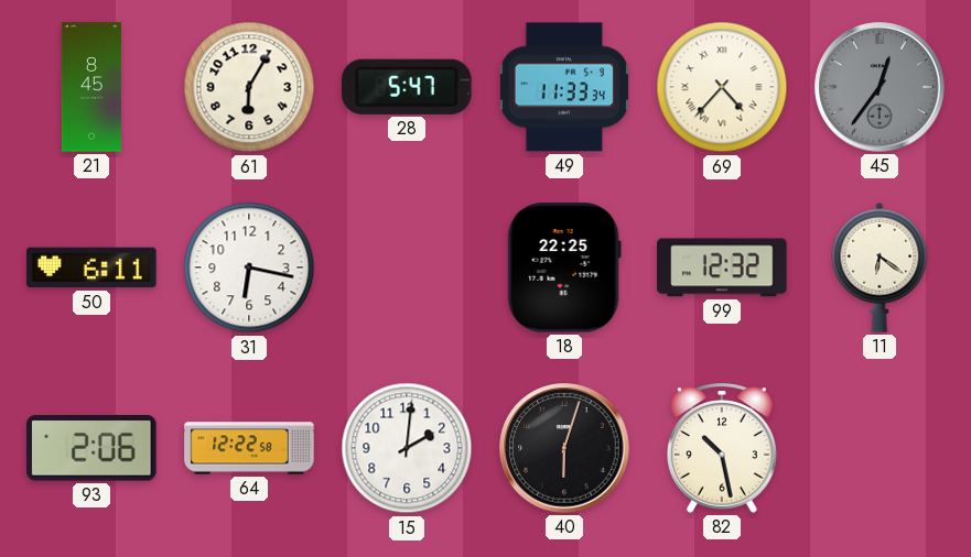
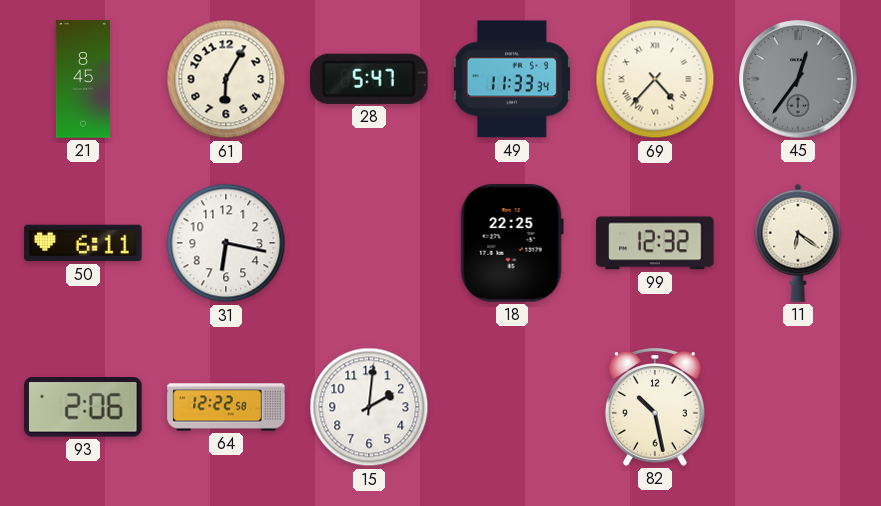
40: 6:03 -> none
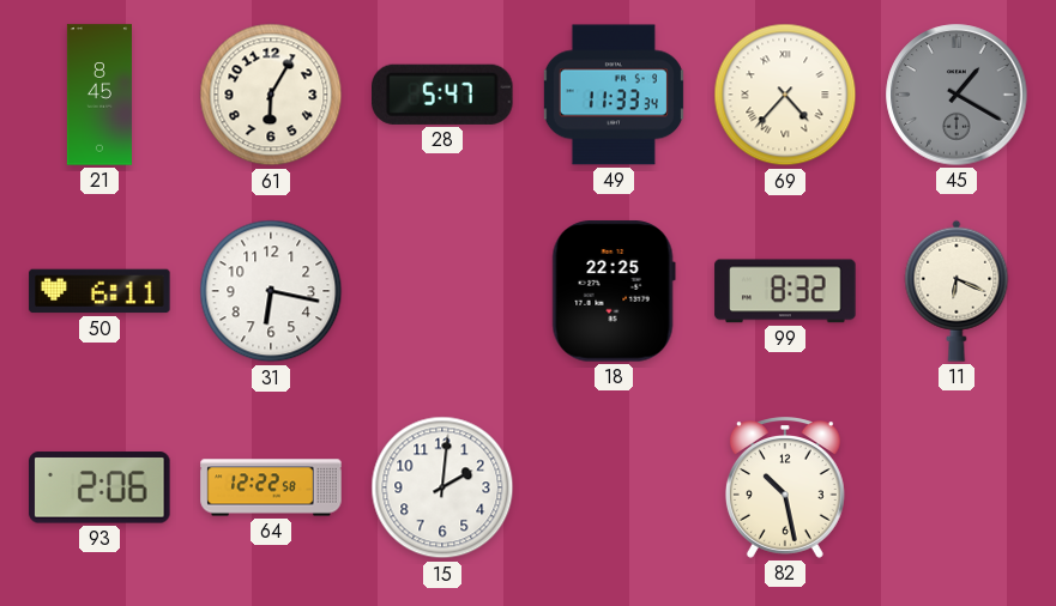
45: 12:36 -> 1:20
99: 12:32 -> 8:32
11: 6:21 -> 6:19
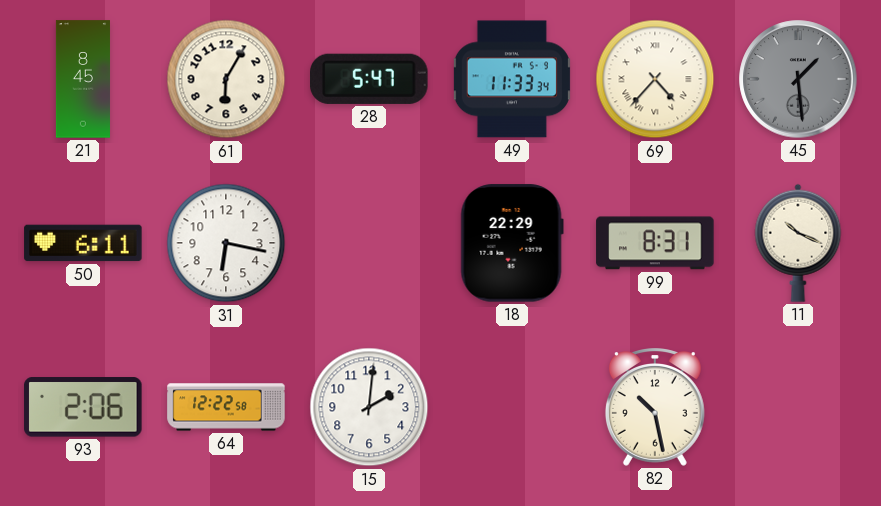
45: 1:20 -> 1:29
18: 22:25 -> 22:29
99: 8:32 -> 8:31
11: 6:19 -> 10:19
